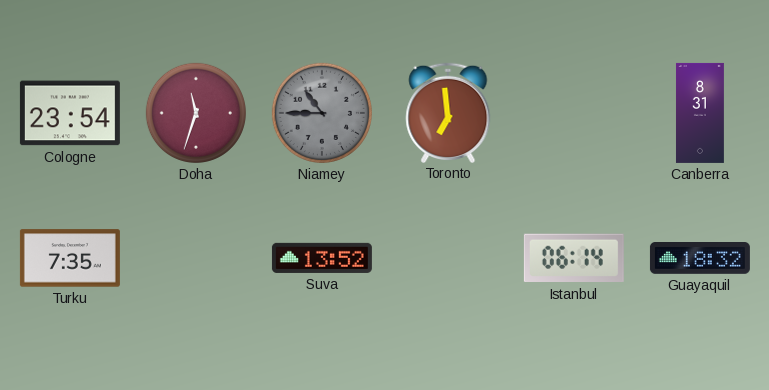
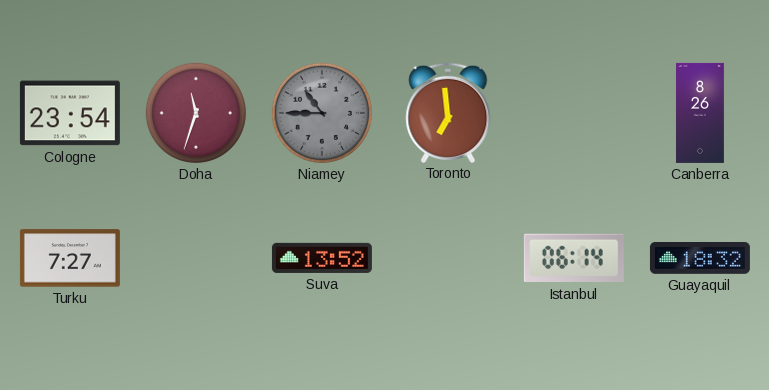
Canberra: 8:31 -> 8:26
Turku: 7:35 -> 7:27
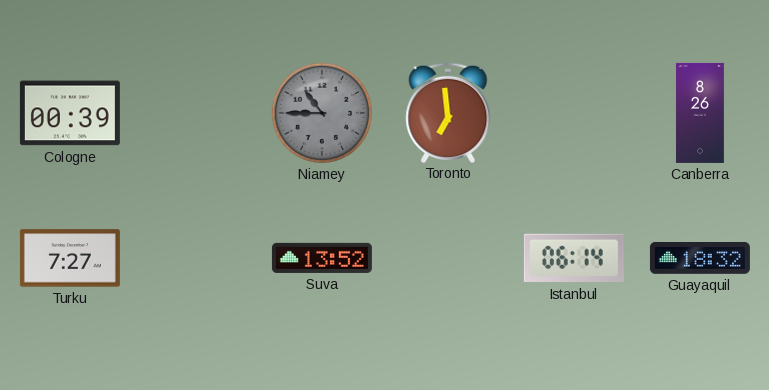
Cologne: 23:54 -> 00:39
Doha: 11:33 -> none
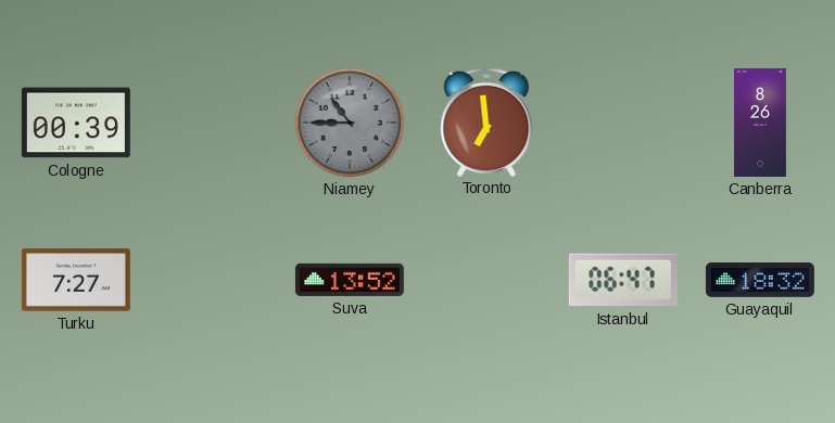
Istanbul: 06:14 -> 06:47
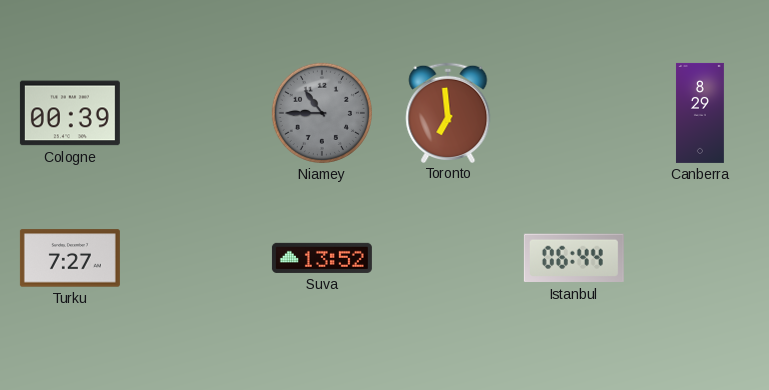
Canberra: 8:26 -> 8:29
Istanbul: 06:47 -> 06:44
Guayaquil: 18:32 -> none
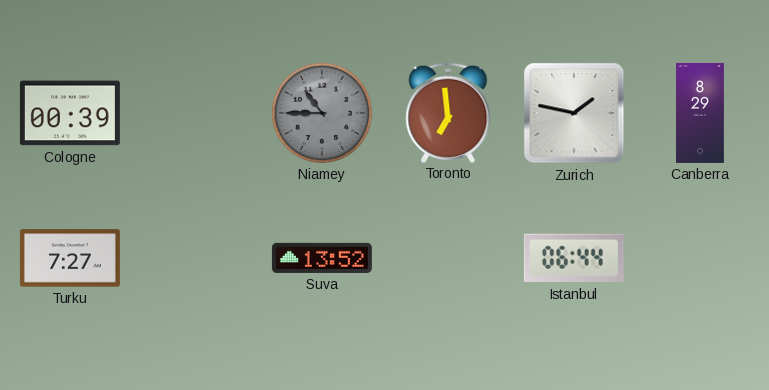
Zurich: none -> 1:47
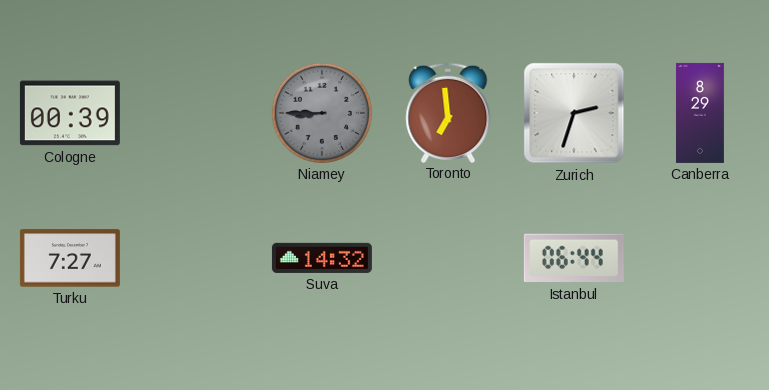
Niamey: 10:45 -> 8:45
Zurich: 1:47 -> 2:33
Suva: 13:52 -> 14:32
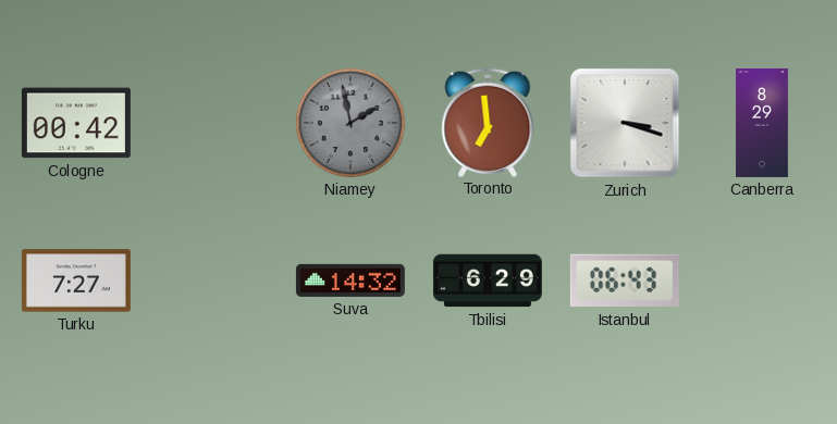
Cologne: 00:39 -> 00:42
Niamey: 8:45 -> 1:58
Zurich: 2:33 -> 3:18
Tbilisi: none -> 6:29
Istanbul: 06:44 -> 06:43
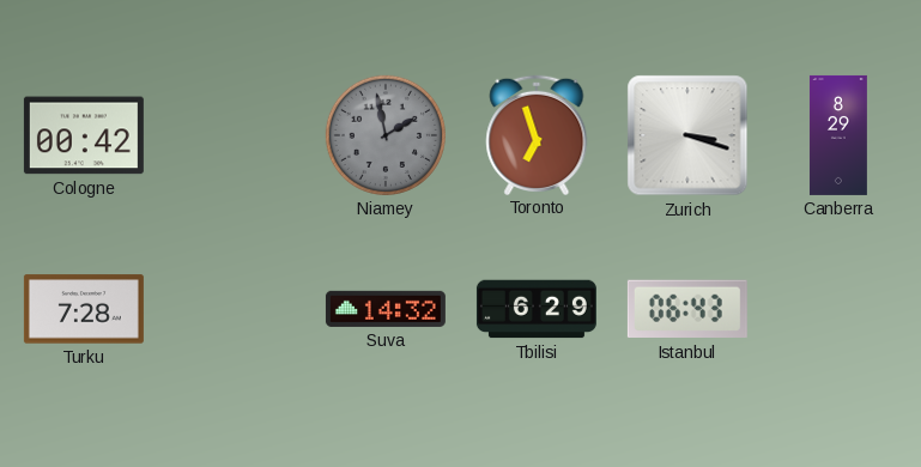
Toronto: 6:59 -> 6:57
Turku: 7:27 -> 7:28
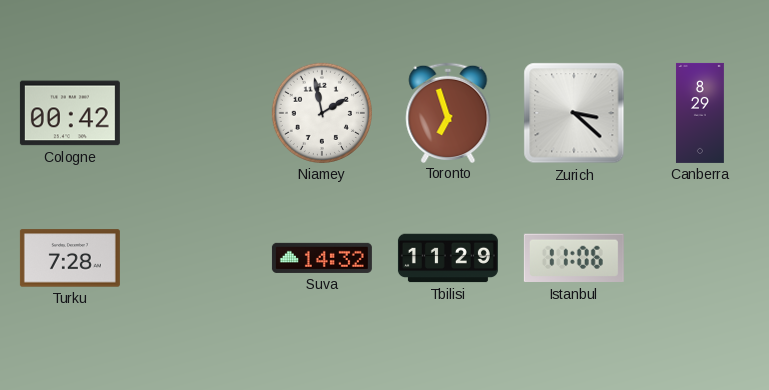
Niamey dial: grey -> white
Zurich: 3:18 -> 3:22
Tbilisi: 6:29 -> 11:29
Istanbul: 06:43 -> 11:06
